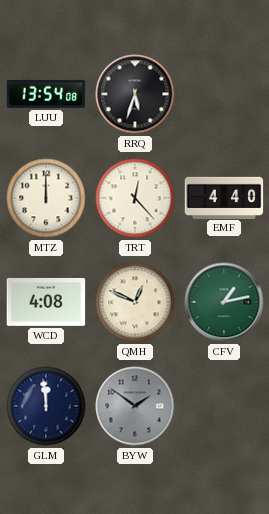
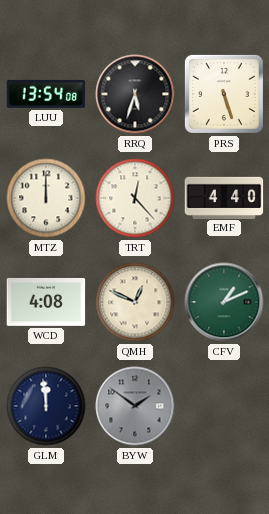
PRS: none -> 5:27
CFV: 1:13 -> 1:11
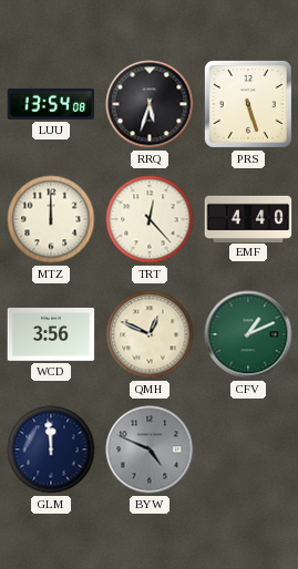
WCD: 4:08 -> 3:56
BYW: 1:51 -> 4:49
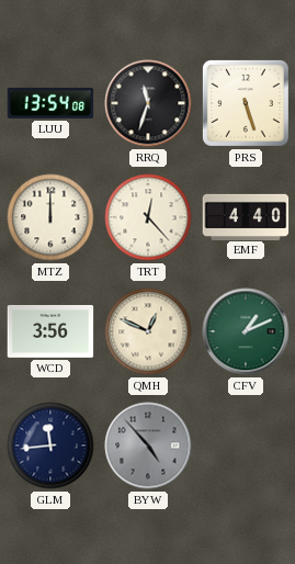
RRQ: 5:33 -> 11:33
GLM: 11:59 -> 11:44
BYW: 4:49 -> 4:53
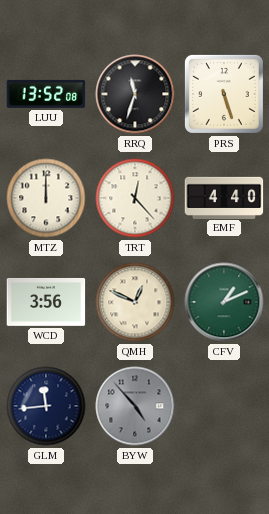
LUU: 13:54 -> 13:52
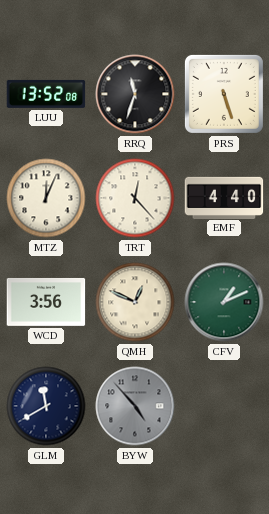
MTZ: 12:00 -> 12:04
GLM: 11:44 -> 11:40
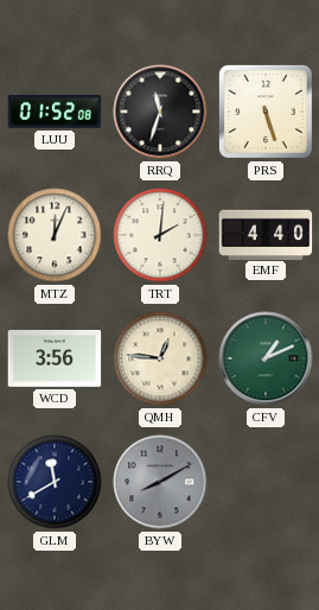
LUU: 13:52 -> 01:52
TRT: 12:23 -> 2:01
QMH: 12:49 -> 12:46
BYW: 4:53 -> 8:10
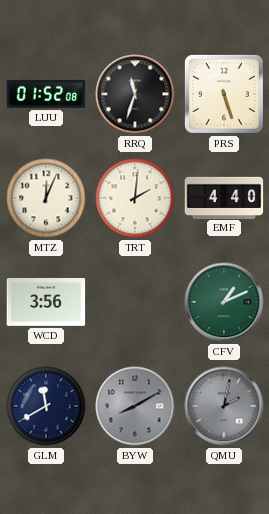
QMH: 12:46 -> none
QMU: none -> 2:02
